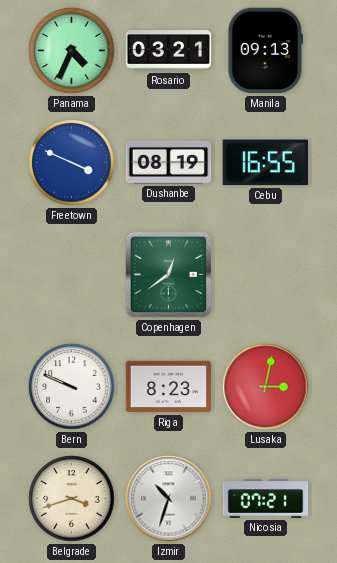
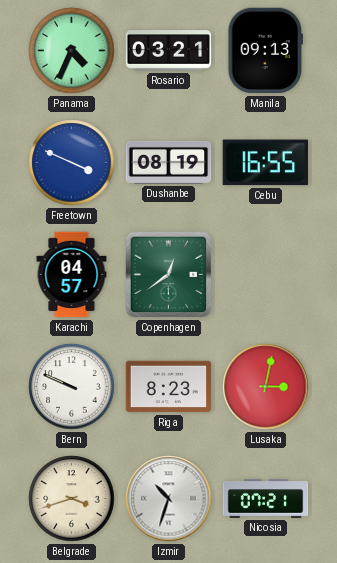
Karachi: none -> 04:57
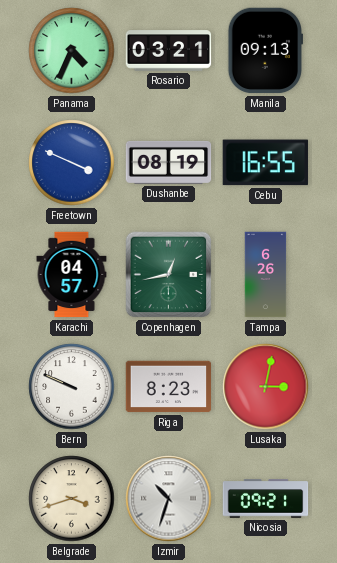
Copenhagen: 12:39 -> 12:43
Tampa: none -> 6:26
Nicosia: 07:21 -> 09:21
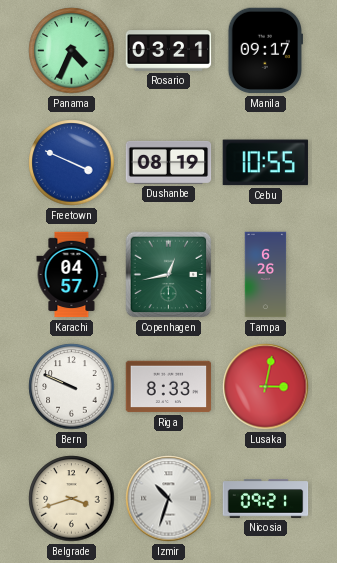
Manila: 09:13 -> 09:17
Cebu: 16:55 -> 10:55
Riga: 8:23 -> 8:33
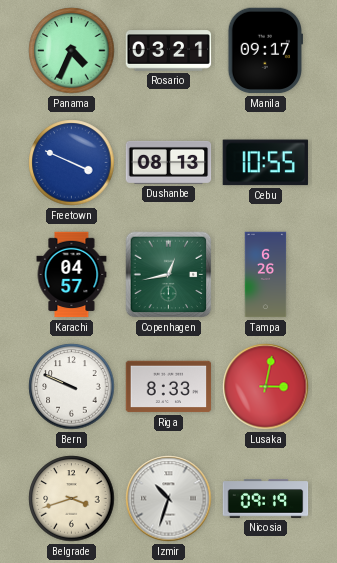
Dushanbe: 08:19 -> 08:13
Nicosia: 09:21 -> 09:19
